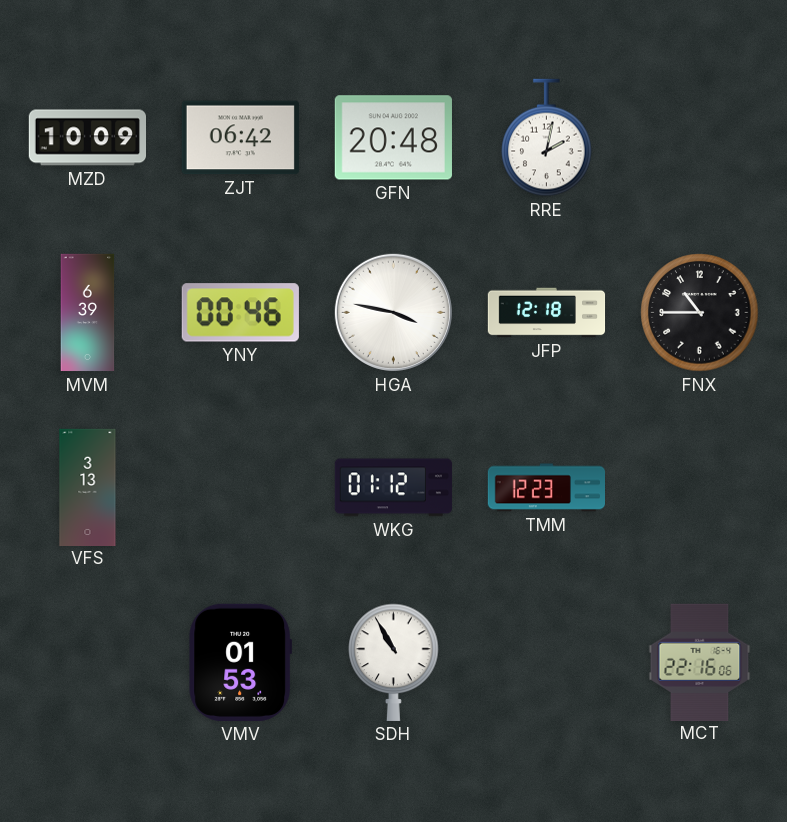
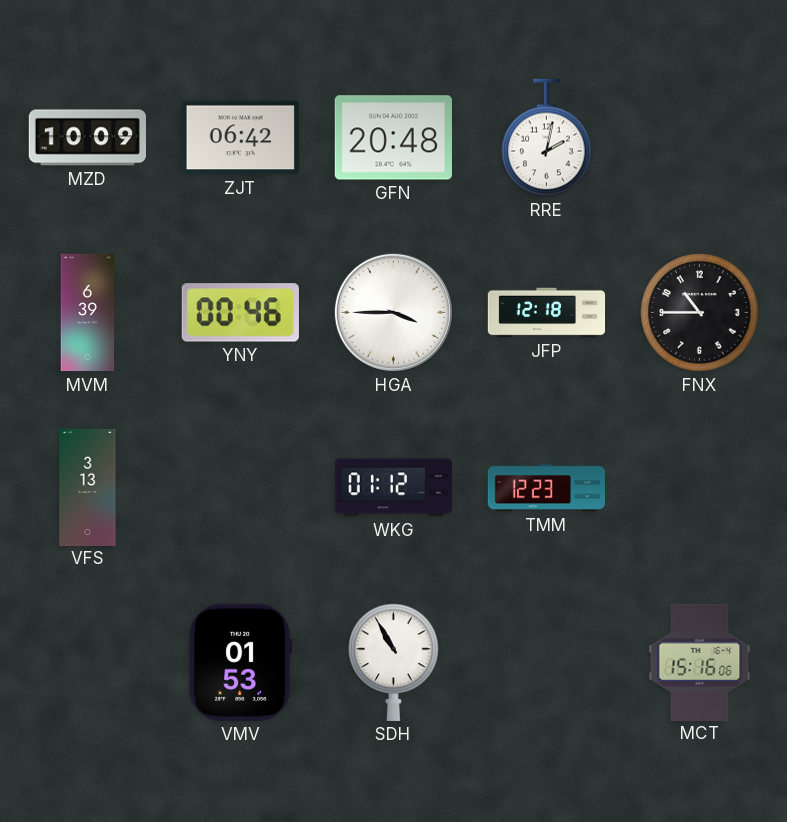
HGA: 3:47 -> 3:45
MCT: 22:16 -> 15:16
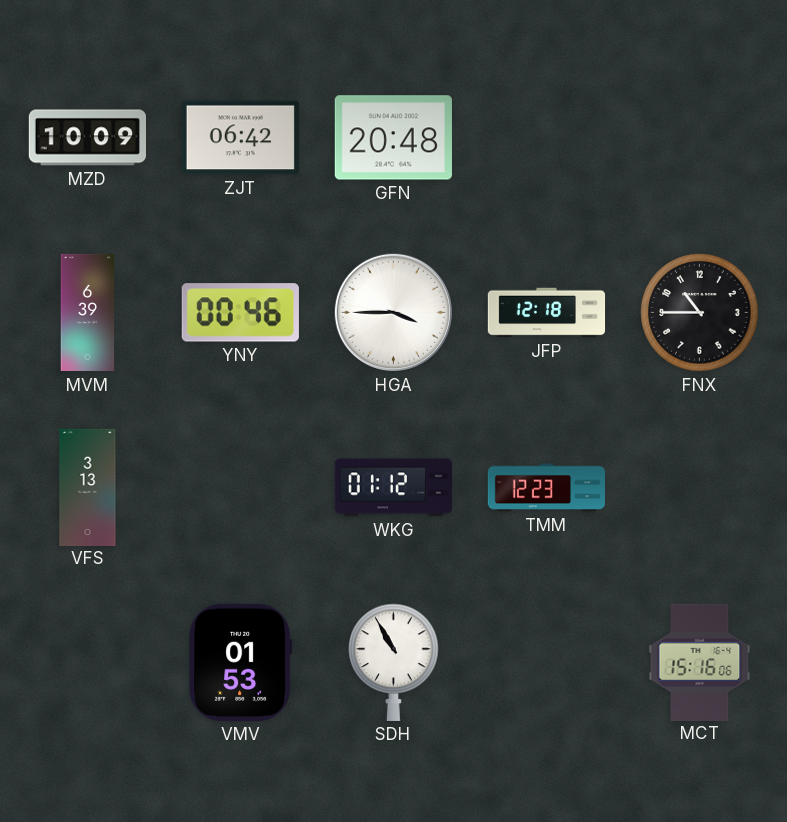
RRE: 2:02 -> none
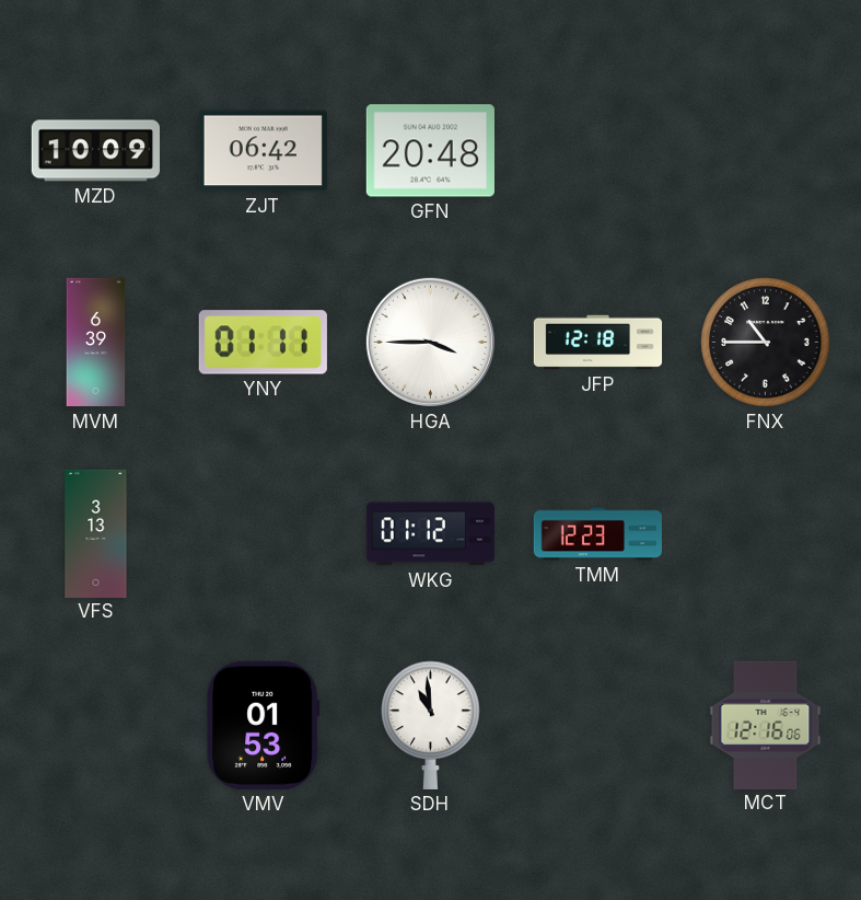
YNY: 00:46 -> 01:11
SDH: 10:55 -> 10:59
MCT: 15:16 -> 12:16
